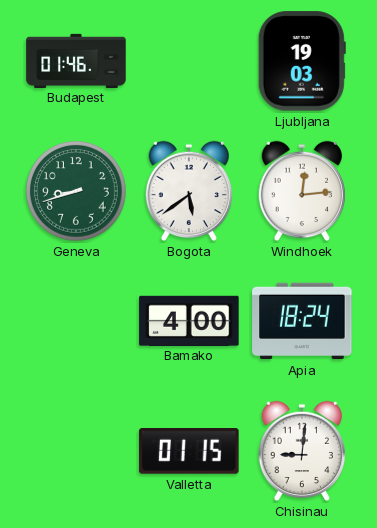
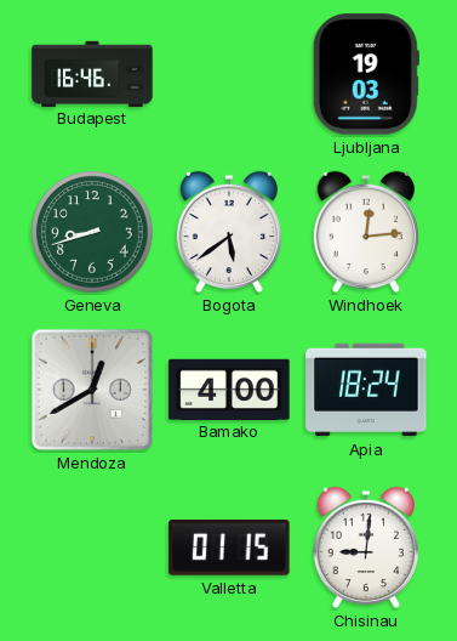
Budapest: 01:46 -> 16:46
Mendoza: none -> 12:40
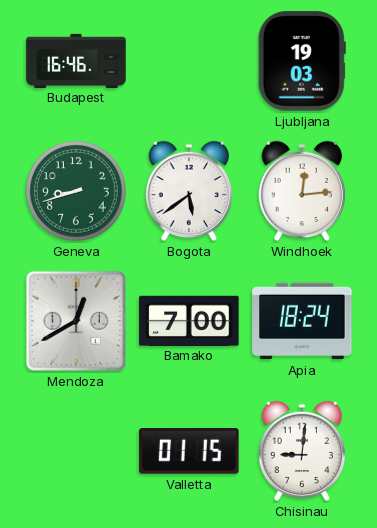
Bamako: 4:00 -> 7:00
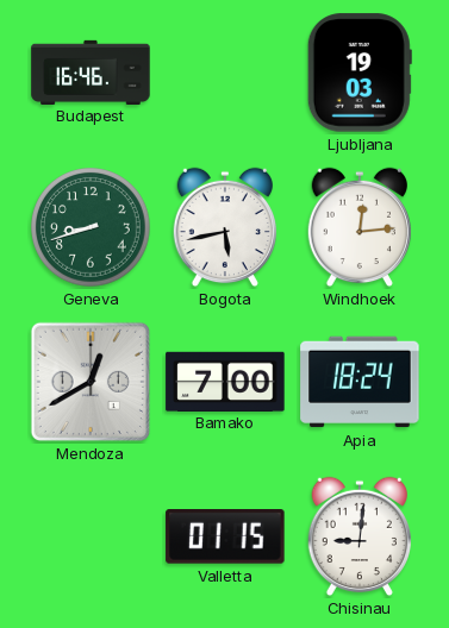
Bogota: 5:39 -> 5:43
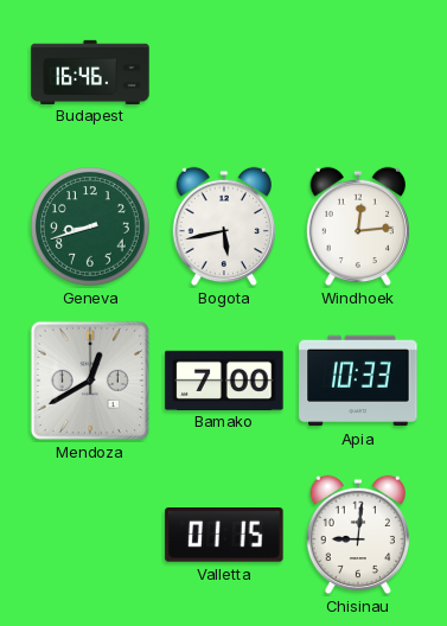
Ljubljana: 19:03 -> none
Apia: 18:24 -> 10:33
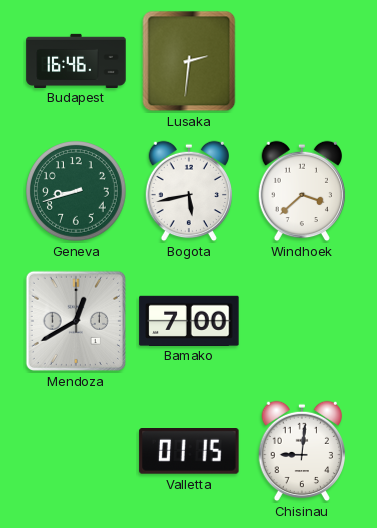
Lusaka: none -> 2:31
Windhoek: 12:14 -> 3:38
Apia: 10:33 -> none
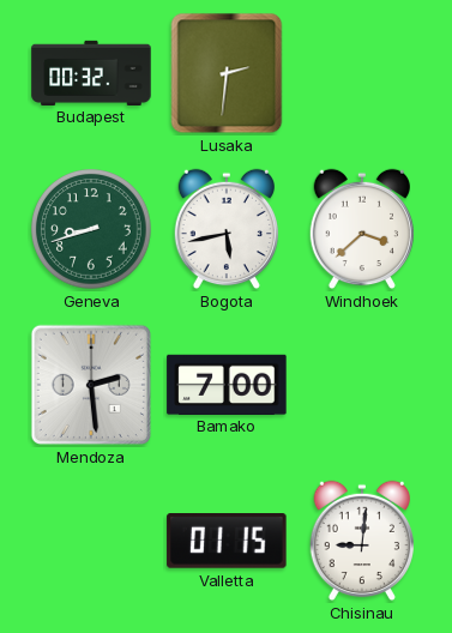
Budapest: 16:46 -> 00:32
Mendoza: 12:40 -> 2:29
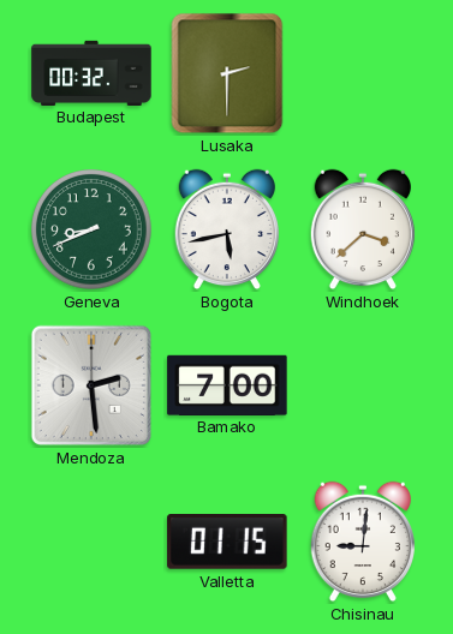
Lusaka: 2:31 -> 2:30
Geneva: 8:42 -> 8:41
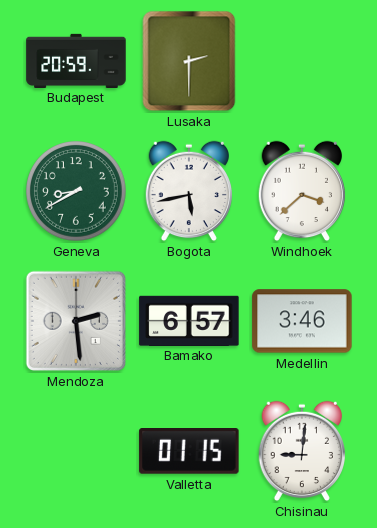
Budapest: 00:32 -> 20:59
Geneva: 8:41 -> 8:40
Bamako: 7:00 -> 6:57
Medellin: none -> 3:46
